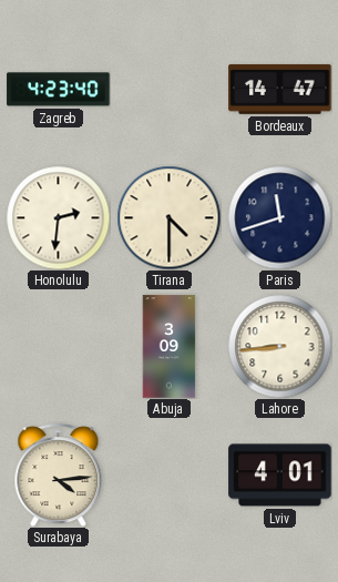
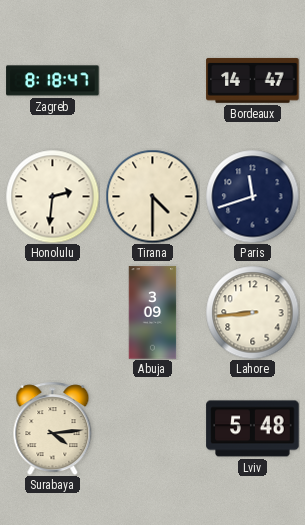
Zagreb: 4:23 -> 8:18
Lviv: 4:01 -> 5:48
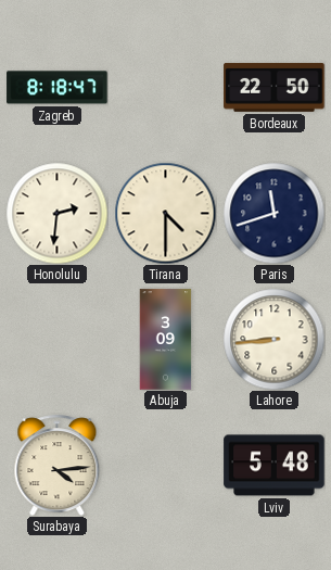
Bordeaux: 14:47 -> 22:50
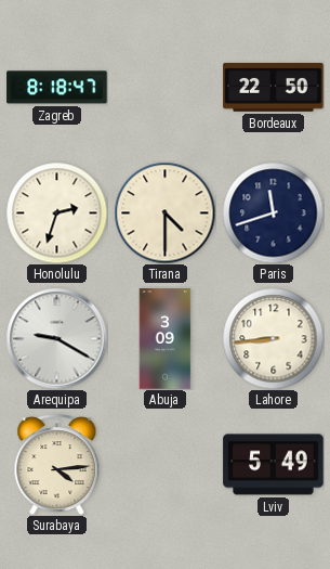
Honolulu: 2:31 -> 2:33
Arequipa: none -> 9:20
Lviv: 5:48 -> 5:49
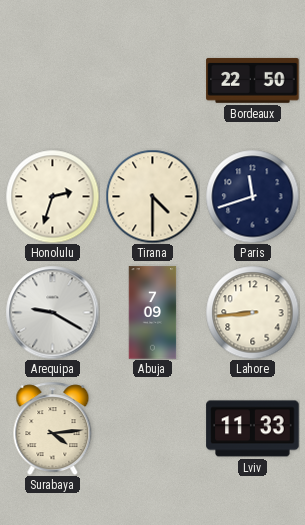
Zagreb: 8:18 -> none
Abuja: 3:09 -> 7:09
Lviv: 5:49 -> 11:33
